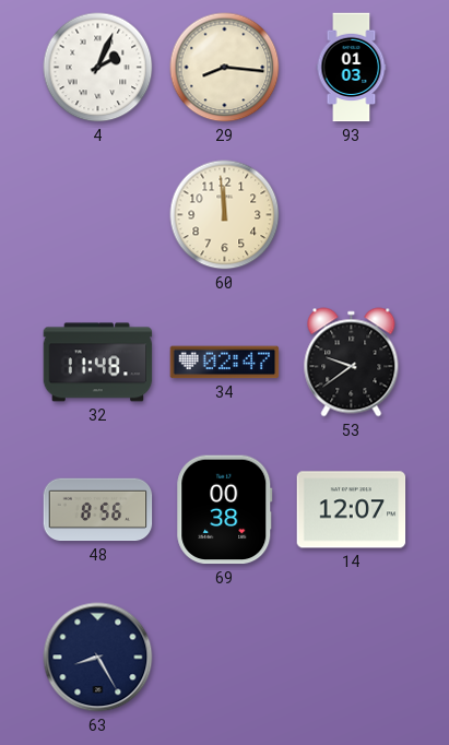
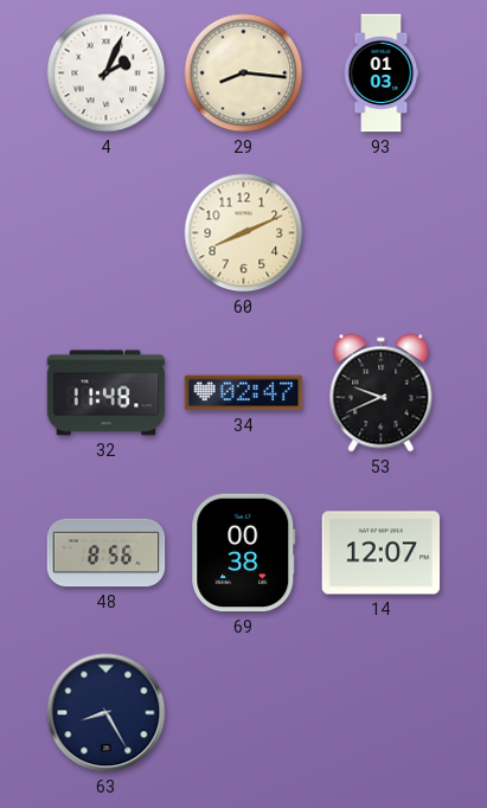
60: 11:59 -> 8:11
53: 9:39 -> 9:41
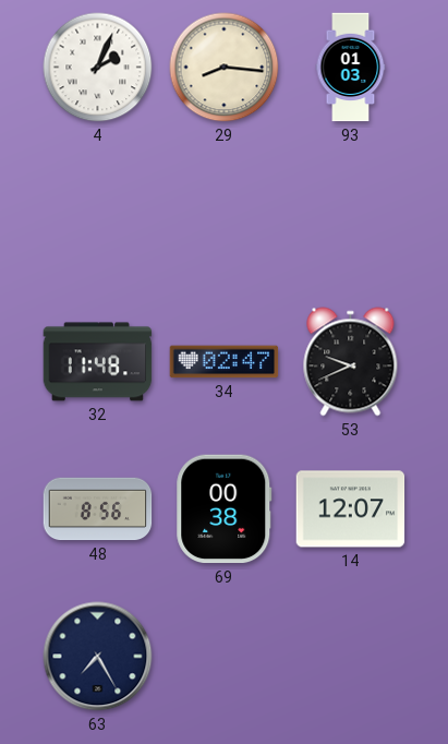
60: 8:11 -> none
63: 8:25 -> 7:25
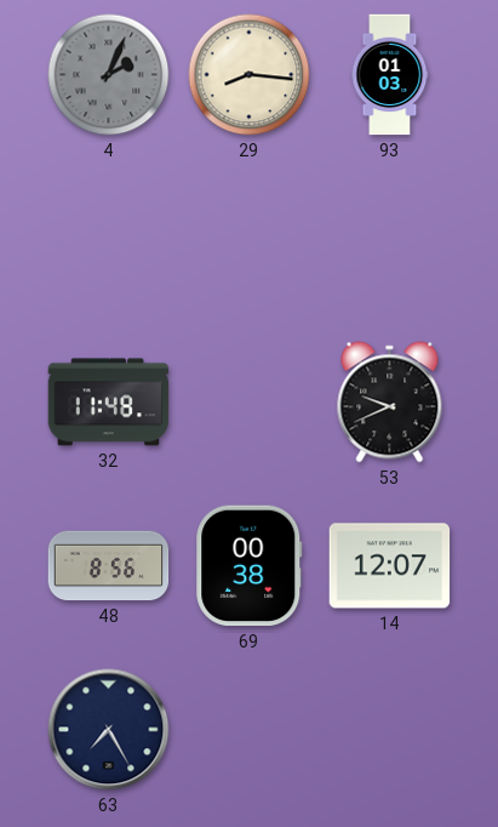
4 dial: white -> grey
34: 02:47 -> none
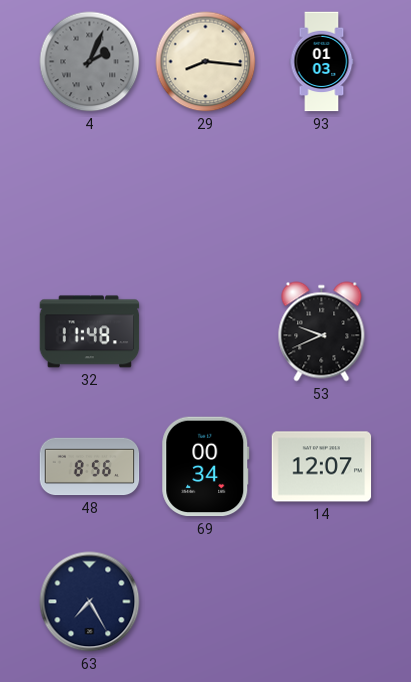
69: 00:38 -> 00:34
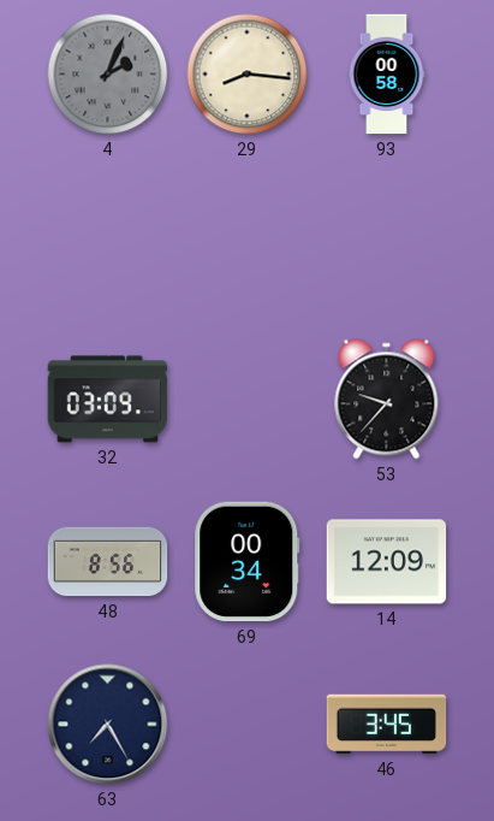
93: 01:03 -> 00:58
32: 11:48 -> 03:09
53: 9:41 -> 9:37
14: 12:07 -> 12:09
46: none -> 3:45
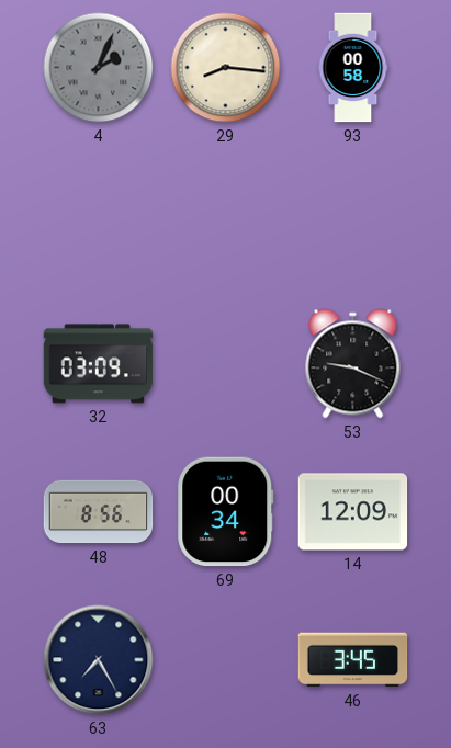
53: 9:37 -> 9:19
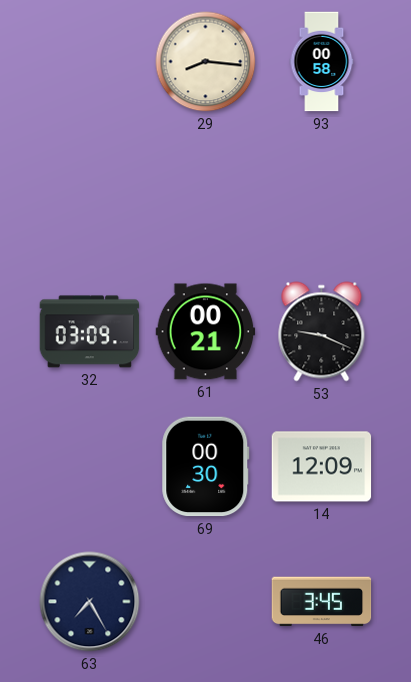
4: 2:04 -> none
61: none -> 00:21
48: 8:56 -> none
69: 00:34 -> 00:30
